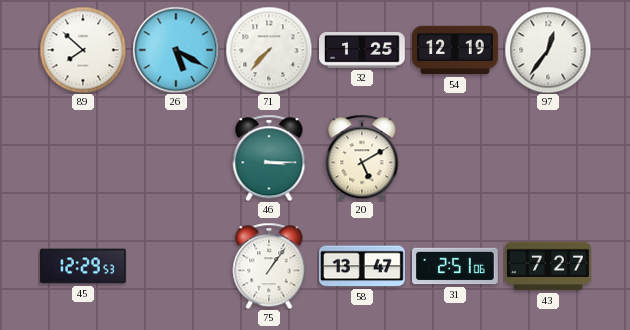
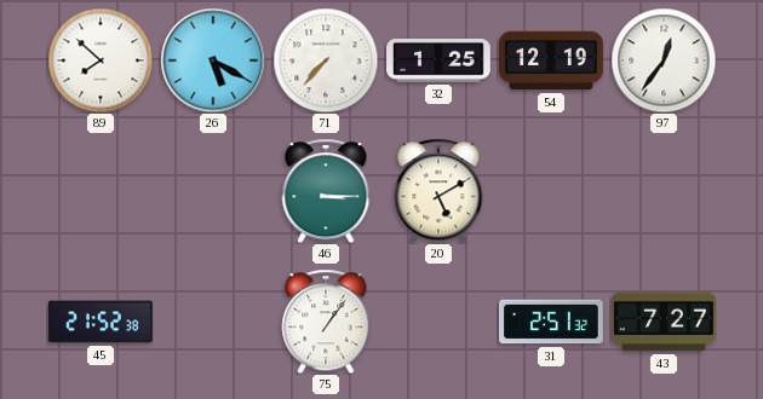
45: 12:29 -> 21:52
58: 13:47 -> none
31: 2:51:06 -> 2:51:32
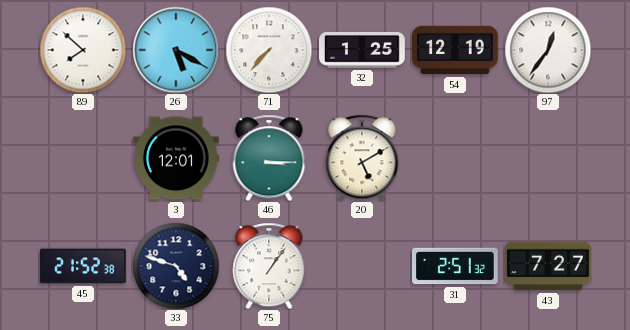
3: none -> 12:01
33: none -> 4:48
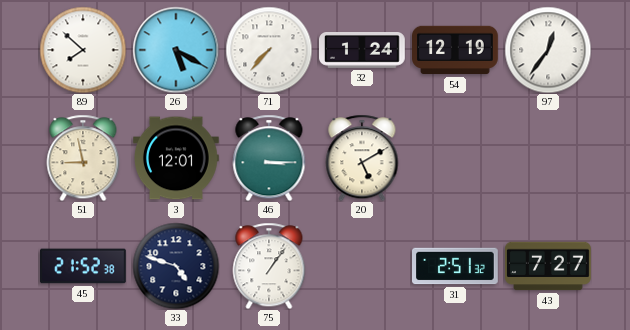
32: 1:25 -> 1:24
51: none -> 8:58
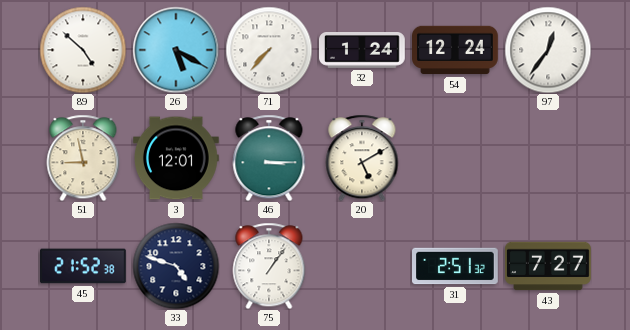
89: 7:52 -> 4:52
54: 12:19 -> 12:24
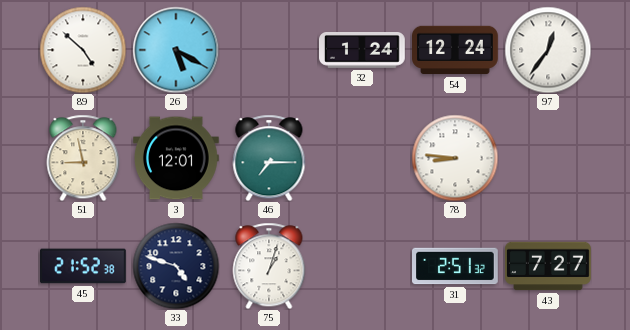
71: 7:37 -> none
46: 3:15 -> 7:15
20: 5:10 -> none
78: none -> 8:46
75: 1:06 -> 1:03
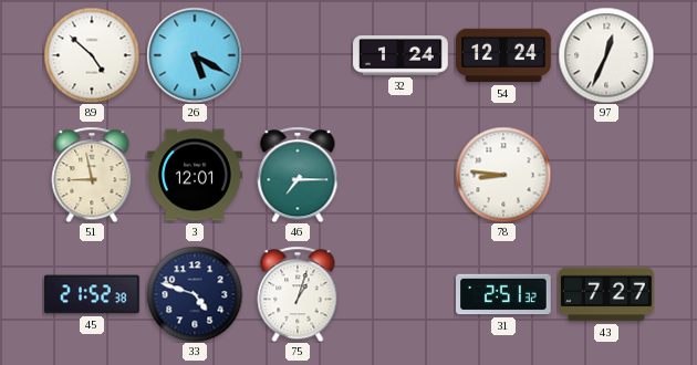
97: 12:36 -> 12:34
